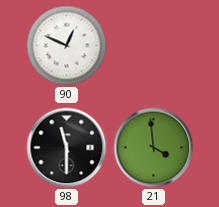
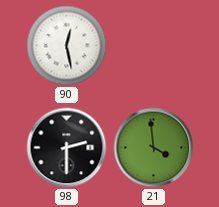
90: 12:49 -> 12:28
98: 11:30 -> 2:30
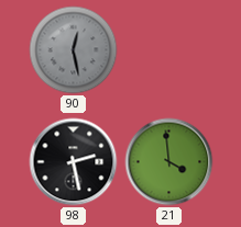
90 dial: white -> grey
98: 2:30 -> 2:28
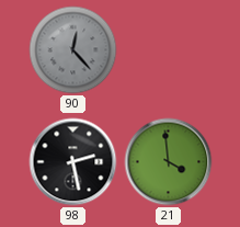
90: 12:28 -> 12:23
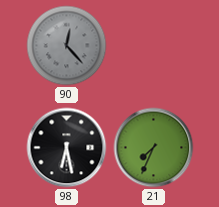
98: 2:28 -> 6:28
21: 3:59 -> 7:34
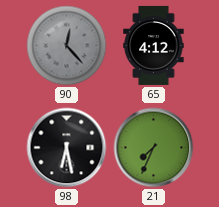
65: none -> 4:12
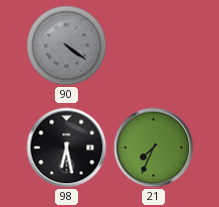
90: 12:23 -> 4:21
65: 4:12 -> none
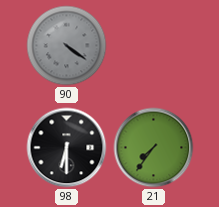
98: 6:28 -> 6:30
21: 7:34 -> 7:36
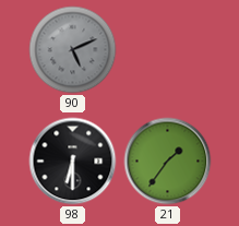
90: 4:21 -> 5:11
21: 7:36 -> 1:36
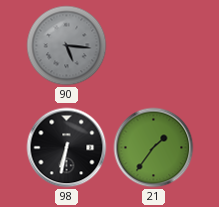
90: 5:11 -> 5:16
98: 6:30 -> 6:32
